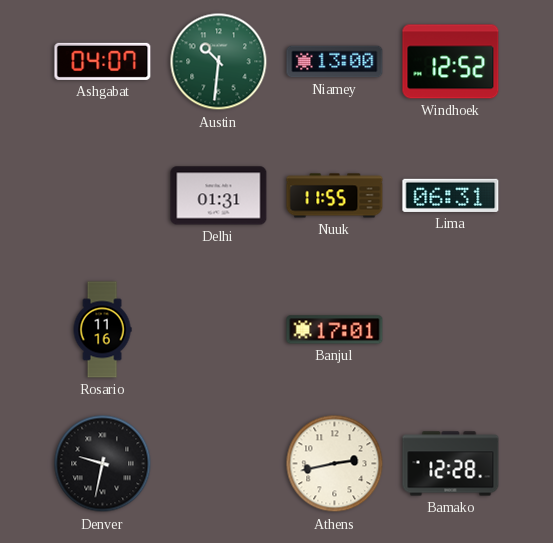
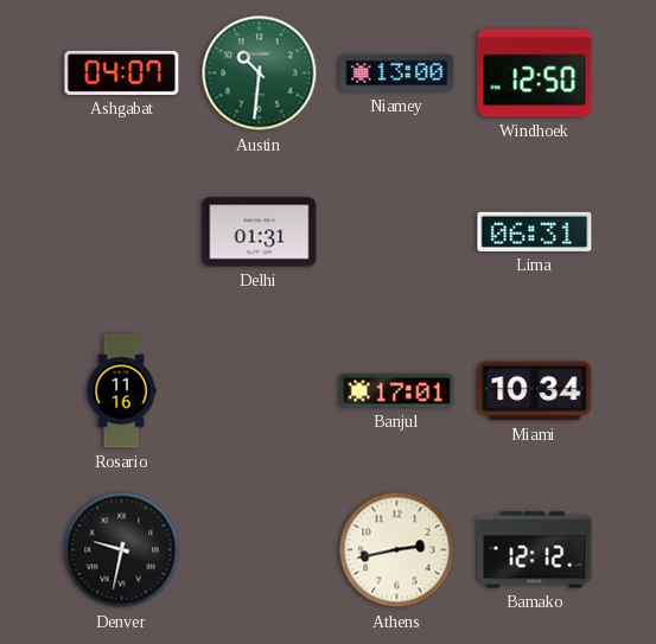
Windhoek: 12:52 -> 12:50
Nuuk: 11:55 -> none
Miami: none -> 10:34
Bamako: 12:28 -> 12:12
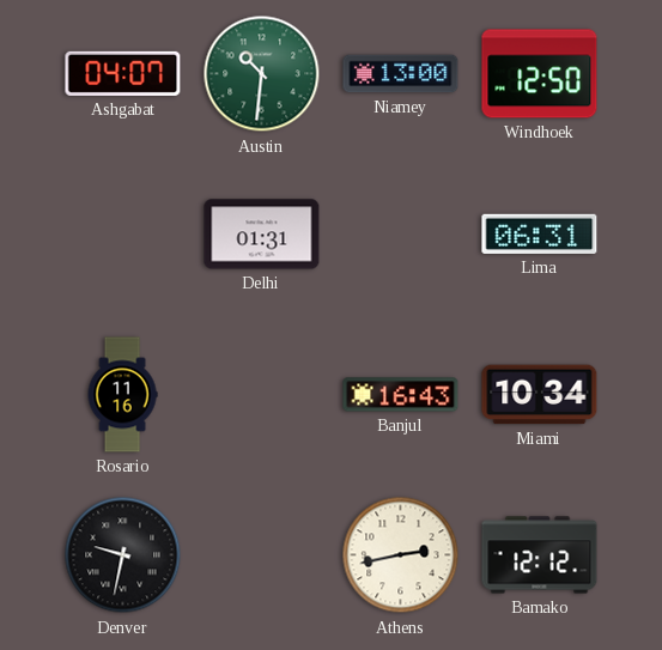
Banjul: 17:01 -> 16:43
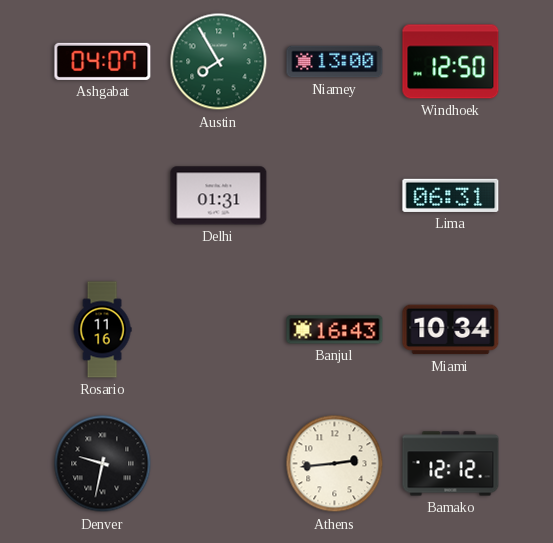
Austin: 10:31 -> 7:55
Athens: 2:43 -> 2:44
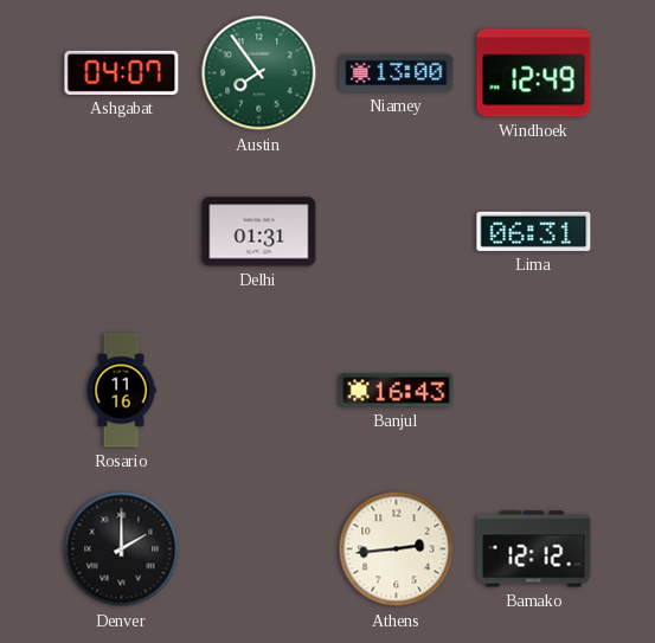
Austin: 7:55 -> 7:54
Windhoek: 12:50 -> 12:49
Miami: 10:34 -> none
Denver: 9:32 -> 2:00
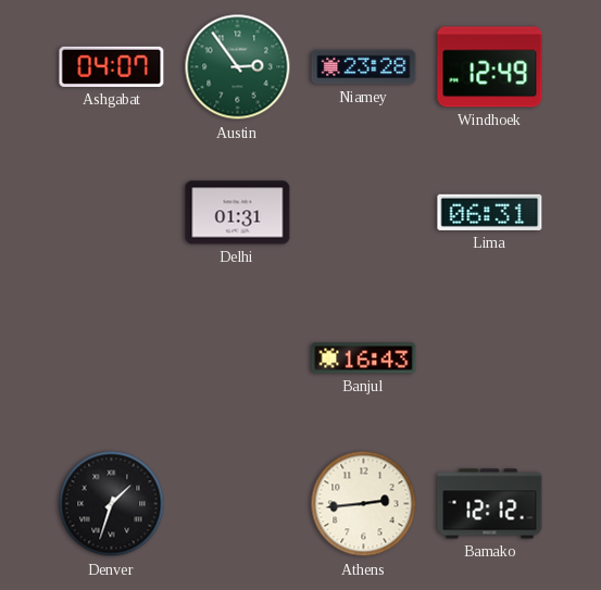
Austin: 7:54 -> 2:54
Niamey: 13:00 -> 23:28
Rosario: 11:16 -> none
Denver: 2:00 -> 1:33
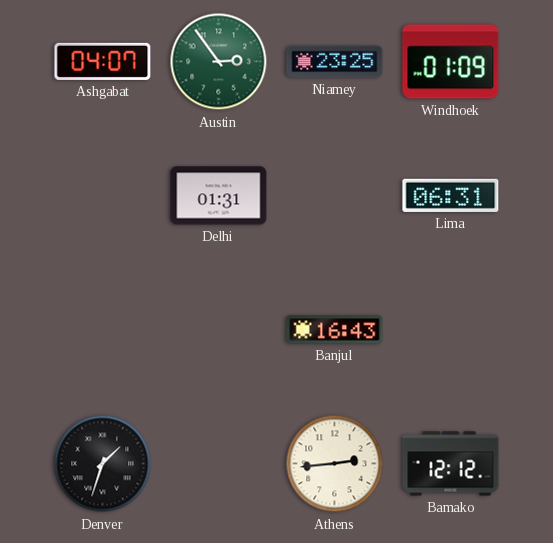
Niamey: 23:28 -> 23:25
Windhoek: 12:49 -> 01:09
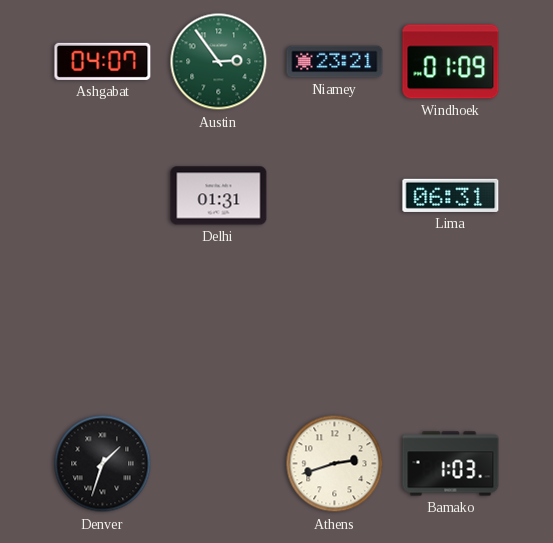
Niamey: 23:25 -> 23:21
Banjul: 16:43 -> none
Athens: 2:44 -> 2:42
Bamako: 12:12 -> 1:03
